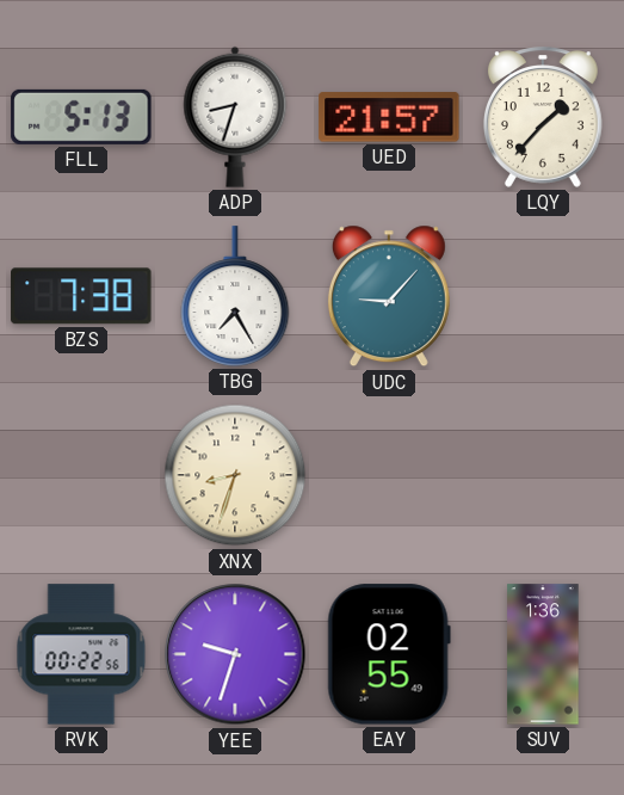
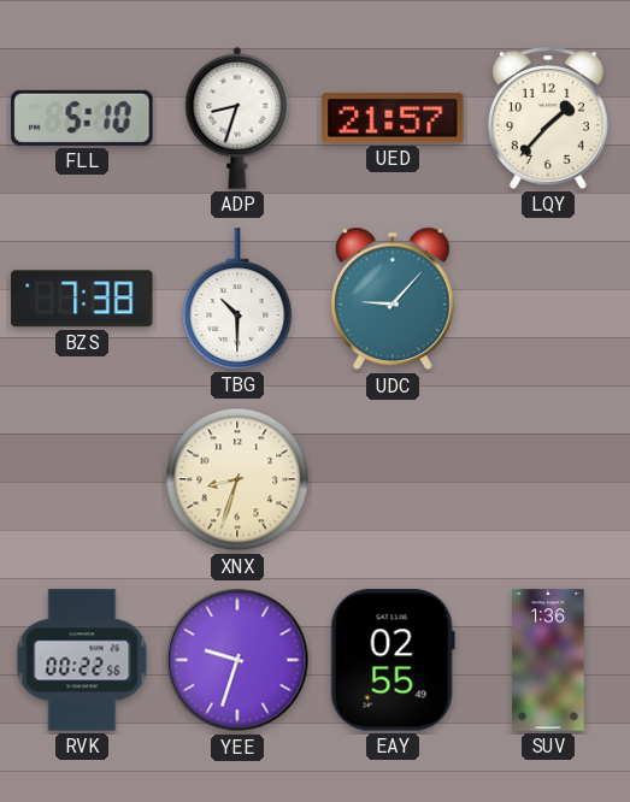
FLL: 5:13 -> 5:10
TBG: 7:25 -> 10:30
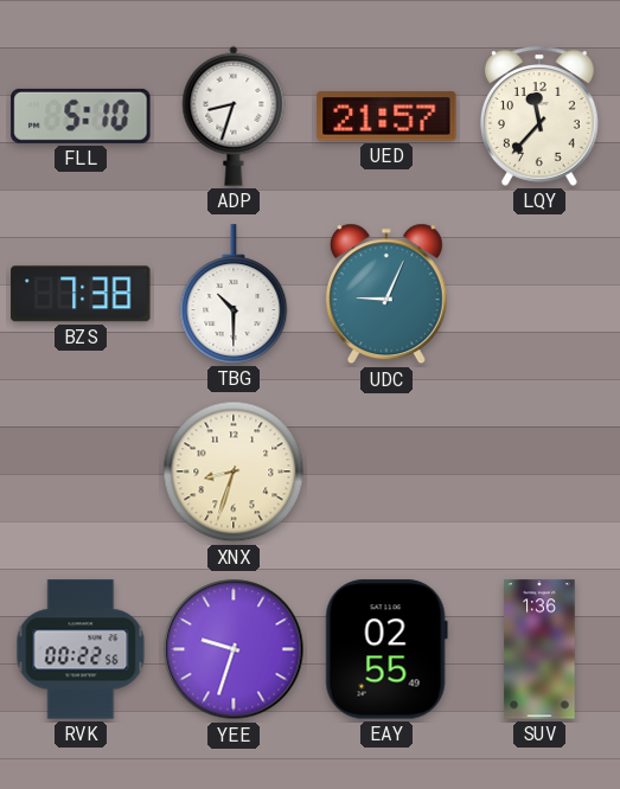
LQY: 1:37 -> 11:37
UDC: 9:07 -> 9:04
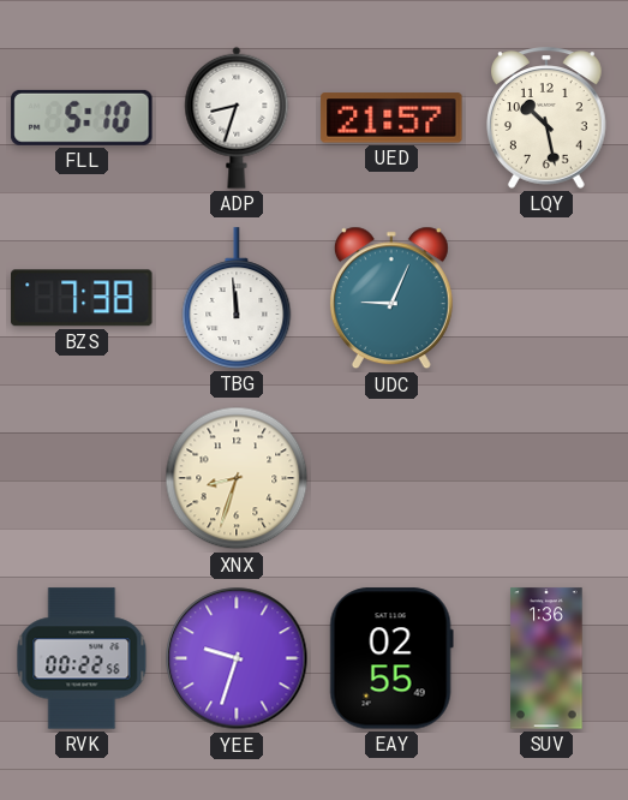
LQY: 11:37 -> 10:28
TBG: 10:30 -> 11:59
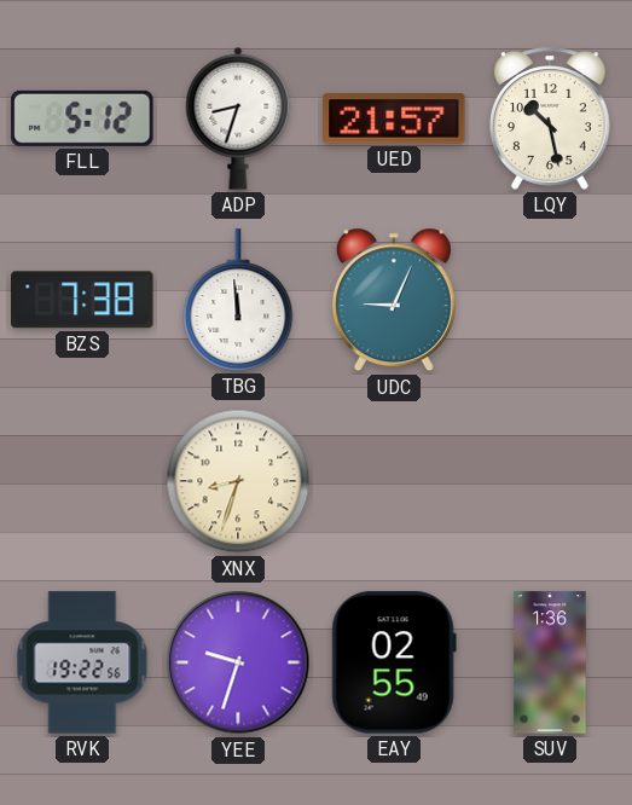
FLL: 5:10 -> 5:12
RVK: 00:22 -> 19:22
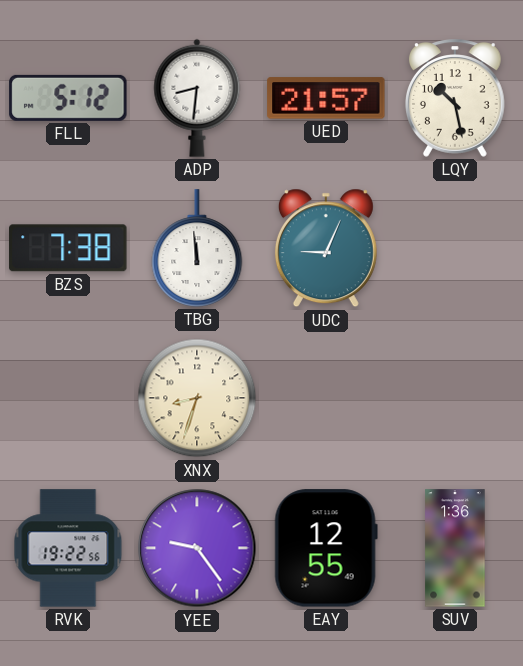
ADP: 8:33 -> 8:31
YEE: 9:33 -> 9:24
EAY: 02:55 -> 12:55
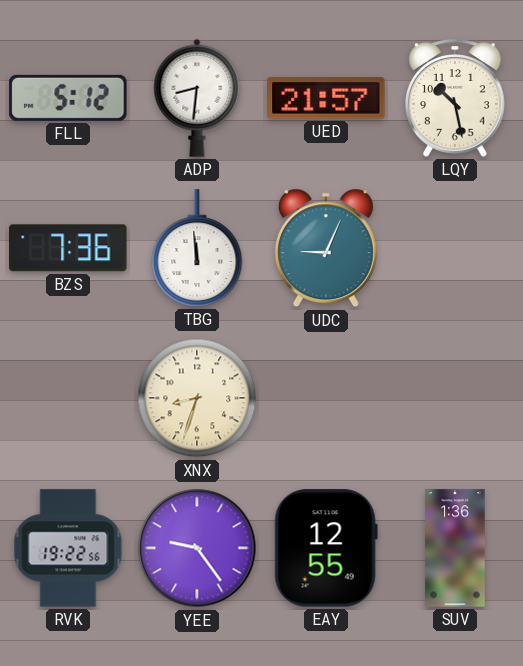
BZS: 7:38 -> 7:36
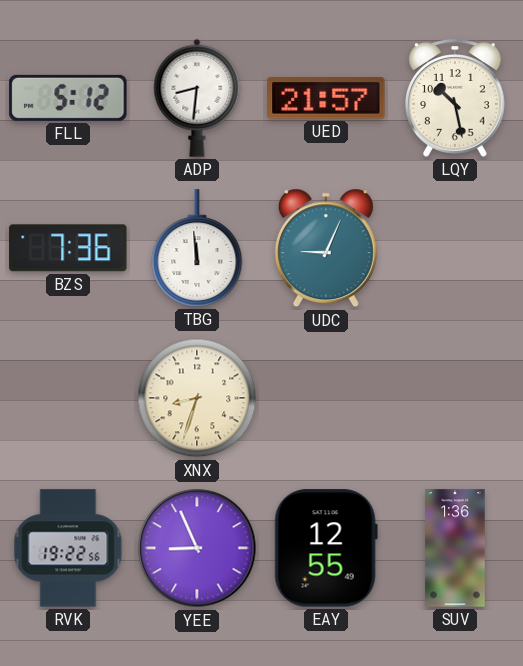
YEE: 9:24 -> 8:56
